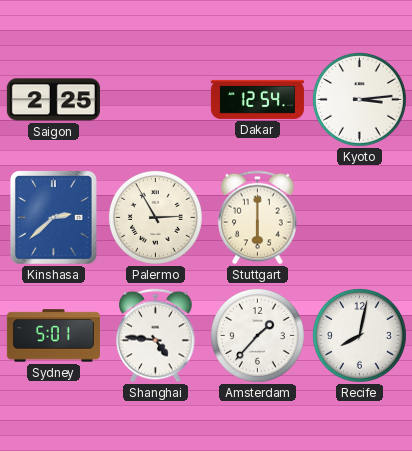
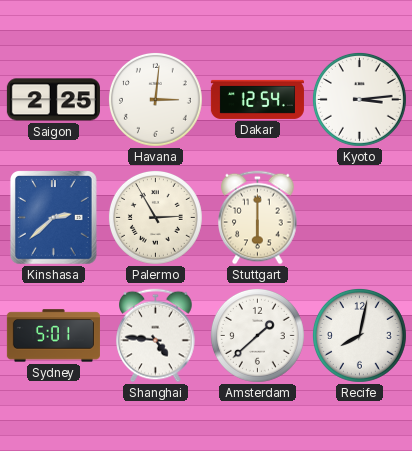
Havana: none -> 3:01
Amsterdam: 1:37 -> 1:38
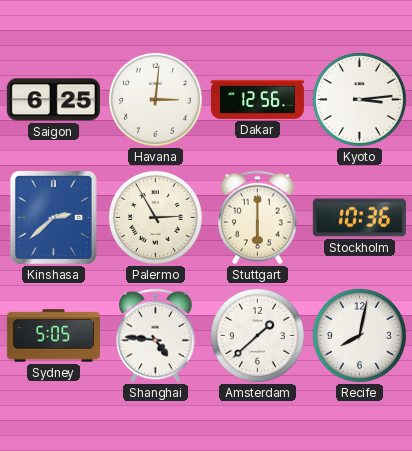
Saigon: 2:25 -> 6:25
Dakar: 12:54 -> 12:56
Stockholm: none -> 10:36
Sydney: 5:01 -> 5:05
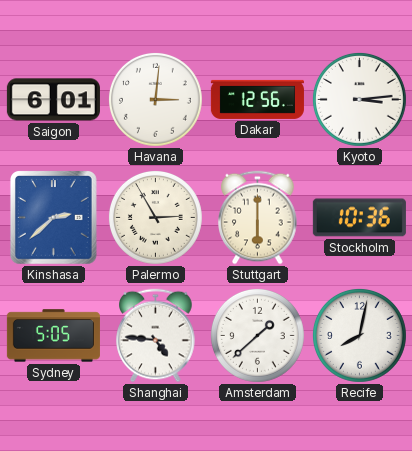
Saigon: 6:25 -> 6:01
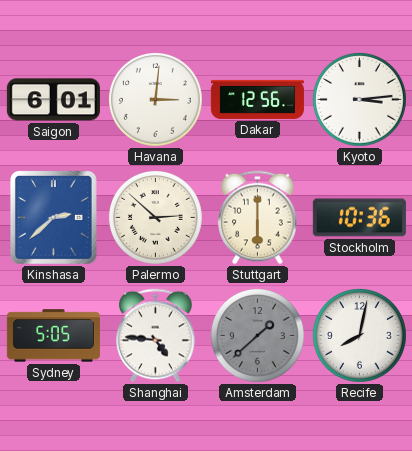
Palermo: 2:55 -> 2:52
Amsterdam dial: white -> grey
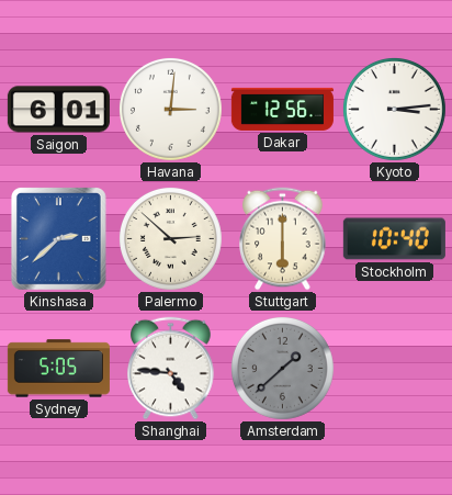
Stockholm: 10:36 -> 10:40
Recife: 8:02 -> none
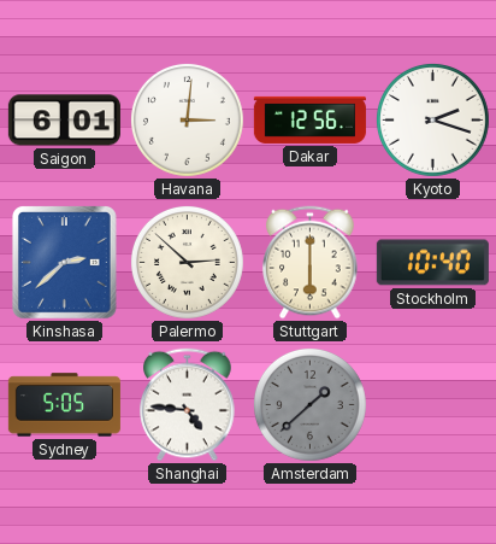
Kyoto: 3:14 -> 2:18
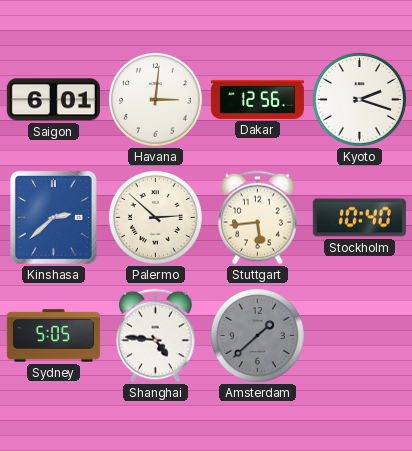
Stuttgart: 6:00 -> 5:44
